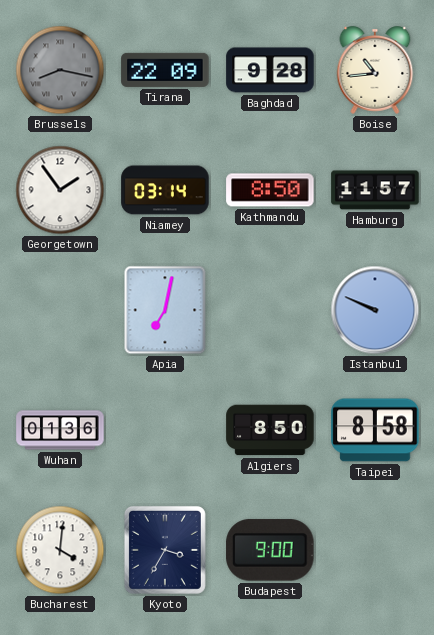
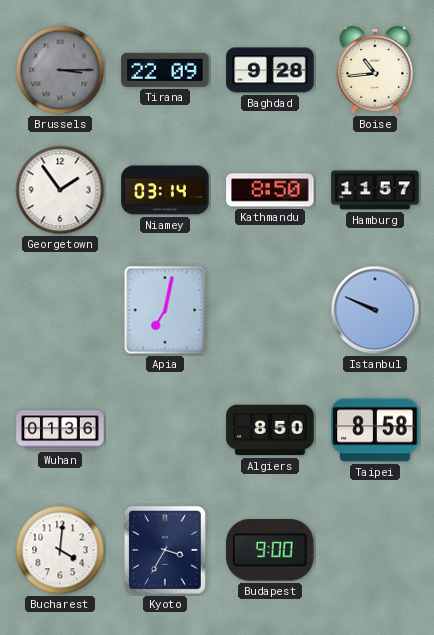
Brussels: 8:17 -> 3:15
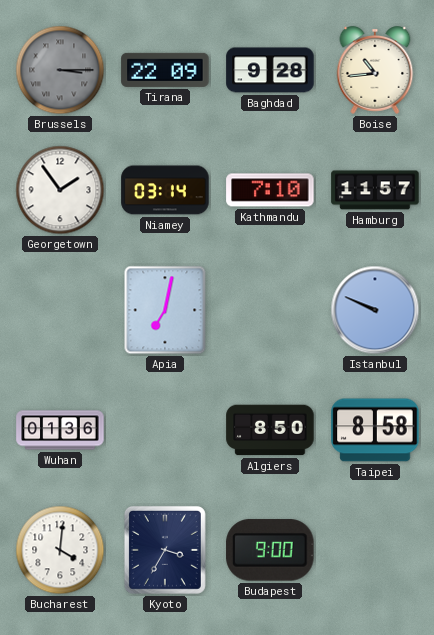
Kathmandu: 8:50 -> 7:10
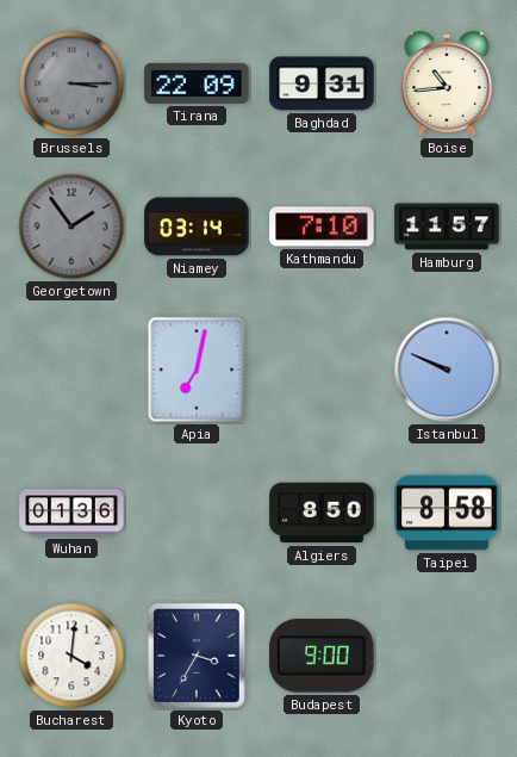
Baghdad: 9:28 -> 9:31
Georgetown dial: white -> grey
